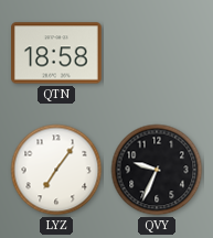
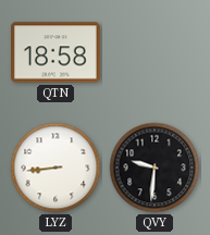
LYZ: 7:06 -> 8:44
QVY: 9:34 -> 9:31
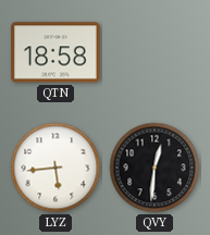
LYZ: 8:44 -> 5:44
QVY: 9:31 -> 12:31
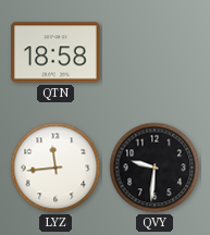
LYZ: 5:44 -> 11:44
QVY: 12:31 -> 9:31
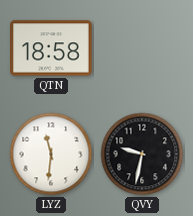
LYZ: 11:44 -> 11:31
QVY: 9:31 -> 9:32
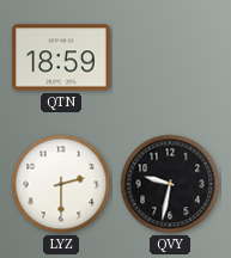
QTN: 18:58 -> 18:59
LYZ: 11:31 -> 2:30
